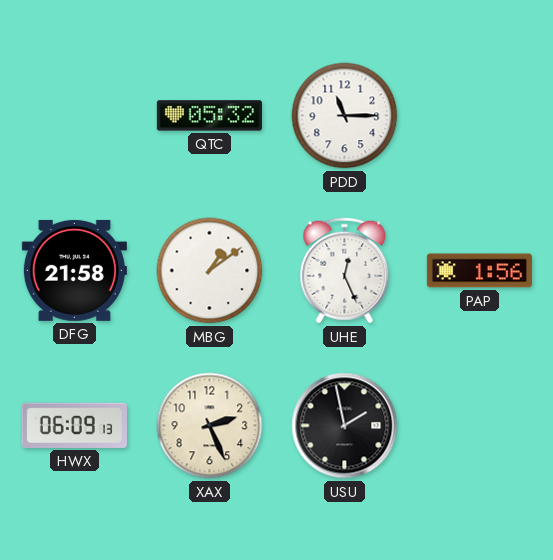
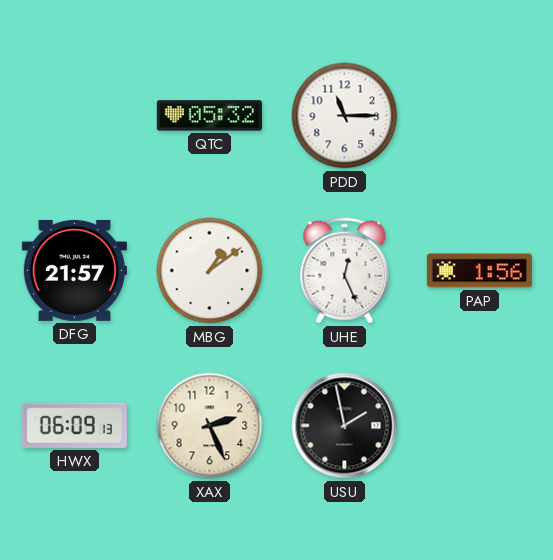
DFG: 21:58 -> 21:57
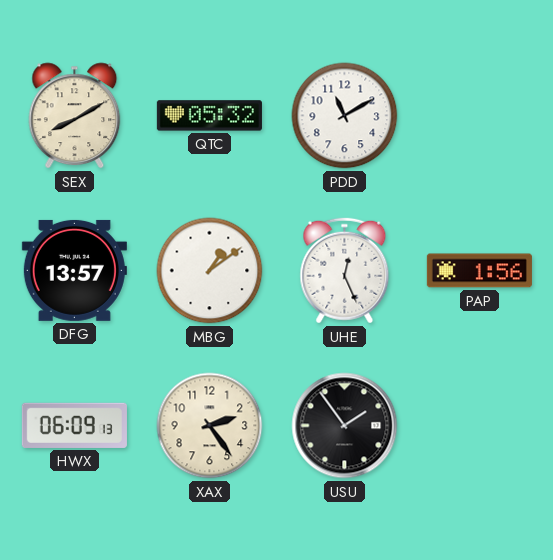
SEX: none -> 8:10
PDD: 11:15 -> 11:10
DFG: 21:57 -> 13:57
XAX: 2:26 -> 2:24
USU: 1:58 -> 1:54
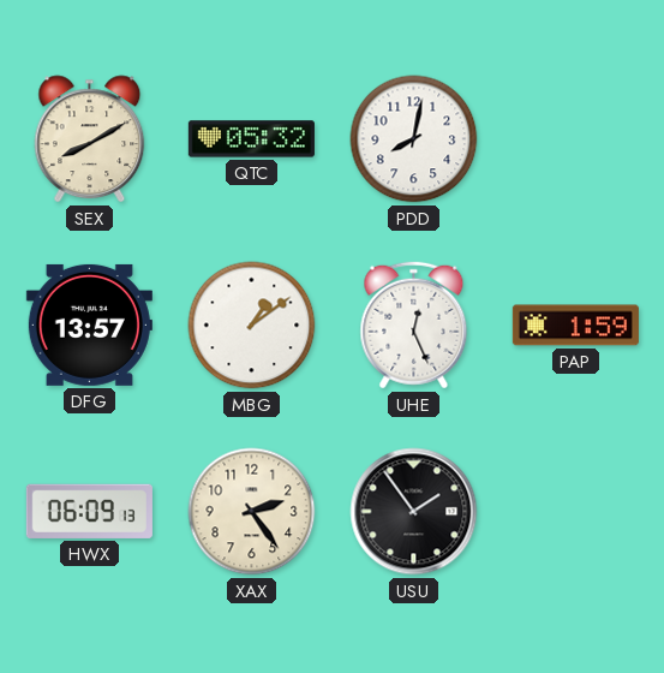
PDD: 11:10 -> 8:02
PAP: 1:56 -> 1:59
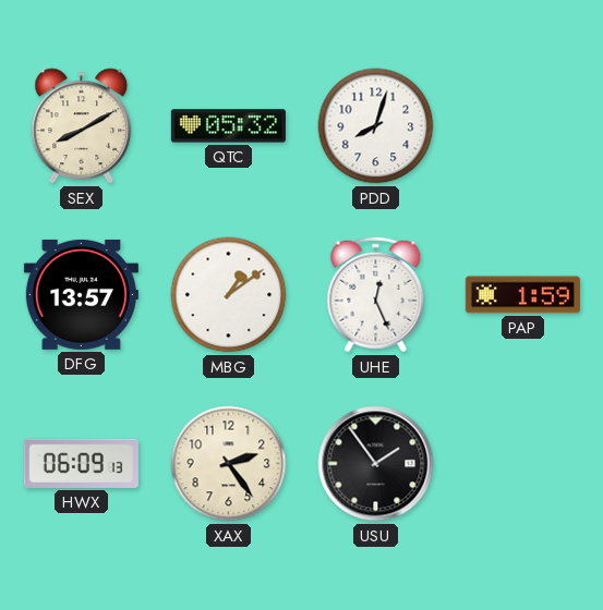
PDD: 8:02 -> 8:03
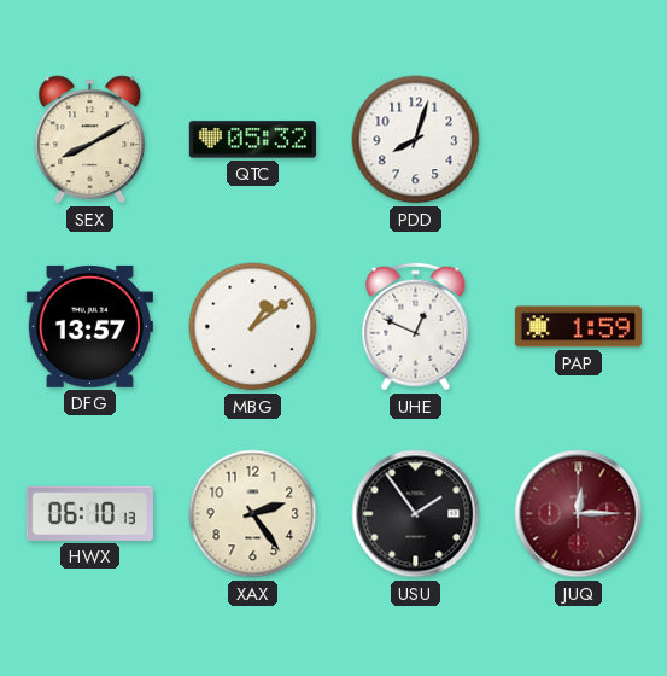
UHE: 12:26 -> 12:49
HWX: 06:09 -> 06:10
JUQ: none -> 12:15
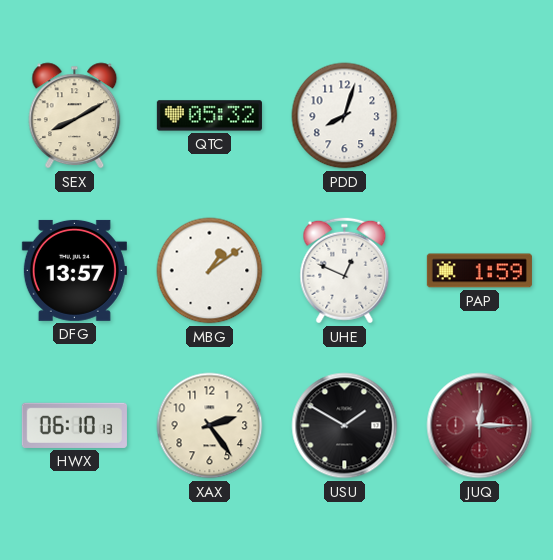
USU: 1:54 -> 1:50
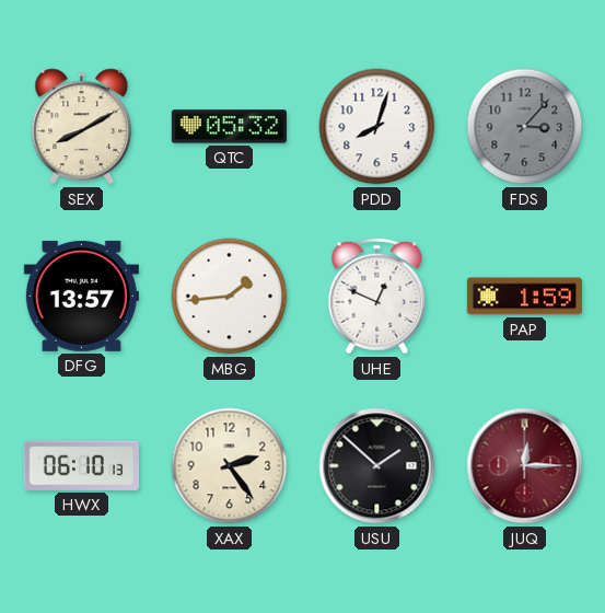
FDS: none -> 3:07
MBG: 1:09 -> 1:44
USU: 1:50 -> 1:52
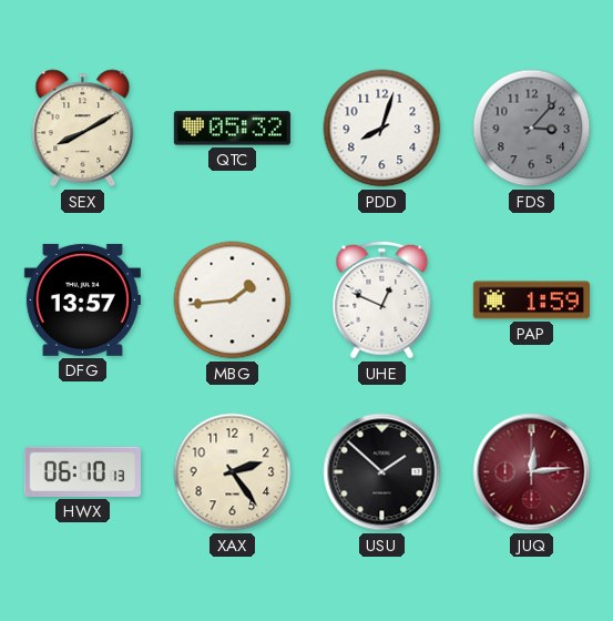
JUQ: 12:15 -> 12:14
